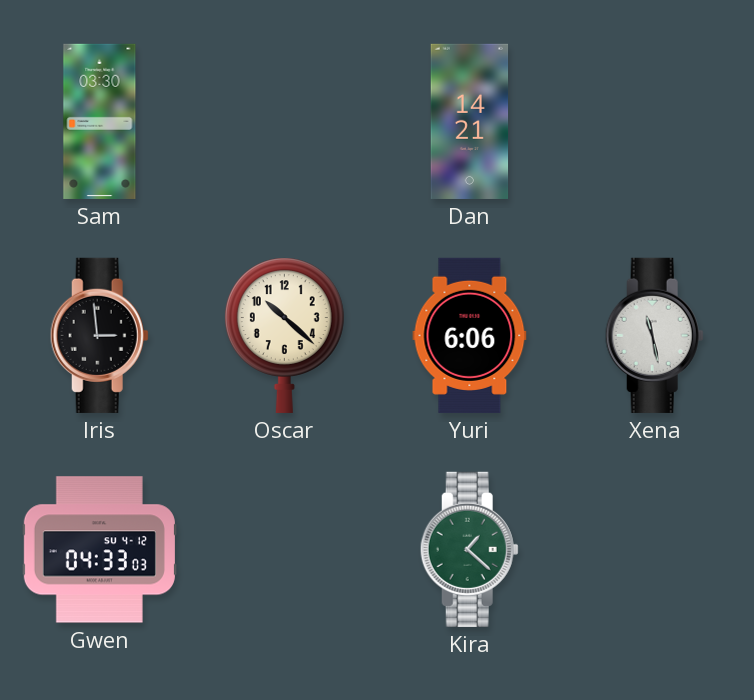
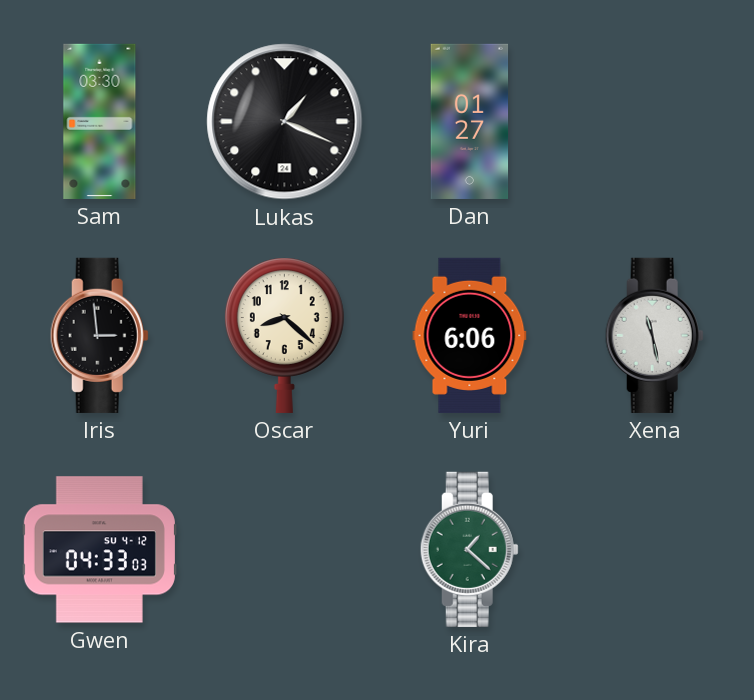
Lukas: none -> 1:19
Dan: 14:21 -> 01:27
Oscar: 10:22 -> 8:22
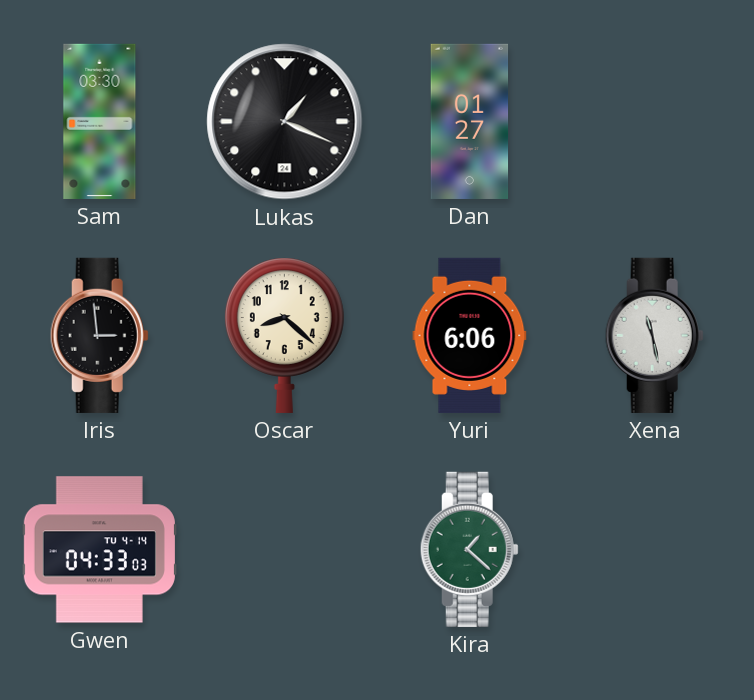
Gwen date: SU 4-12 -> TU 4-14
